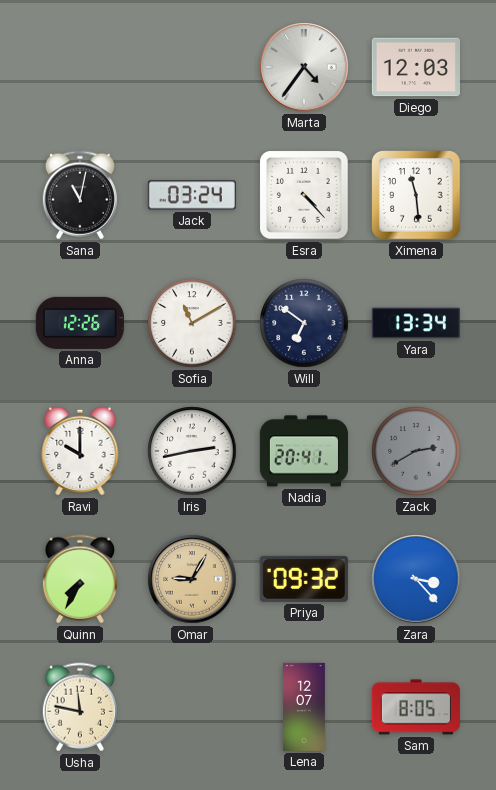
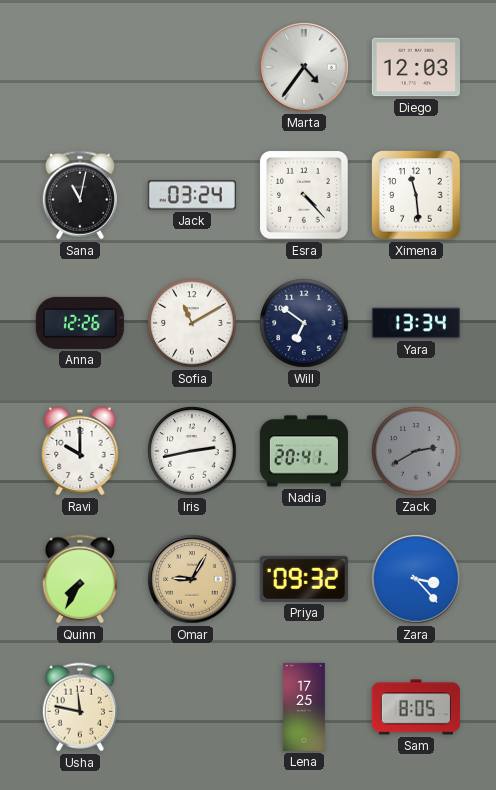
Lena: 12:07 -> 17:25
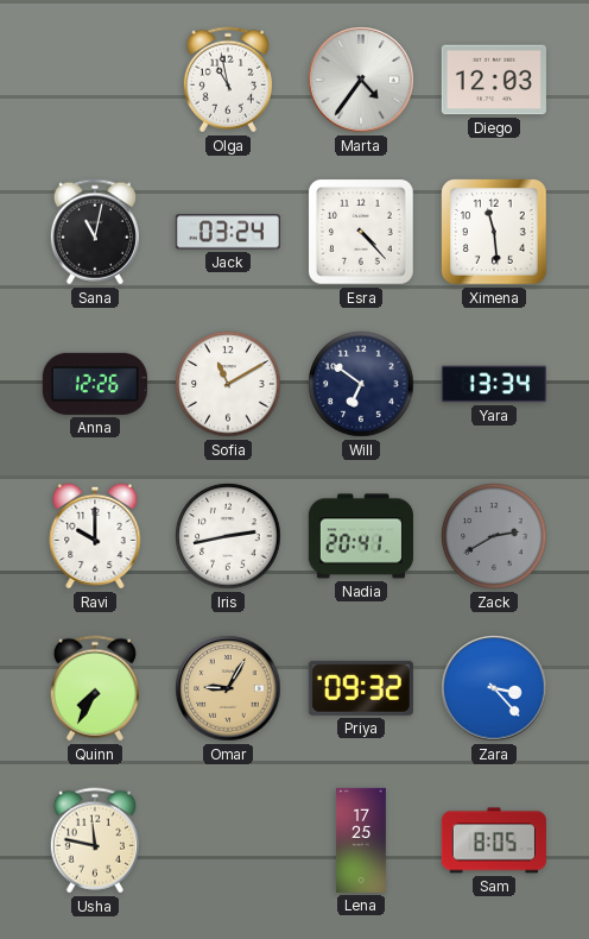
Olga: none -> 10:58
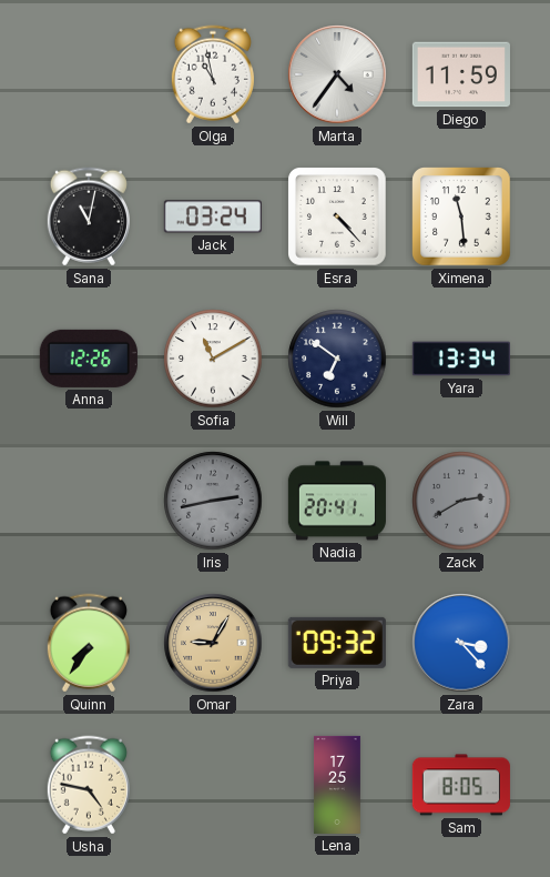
Diego: 12:03 -> 11:59
Ravi: 10:00 -> none
Iris dial: white -> grey
Quinn: 7:35 -> 7:36
Usha: 11:47 -> 4:47
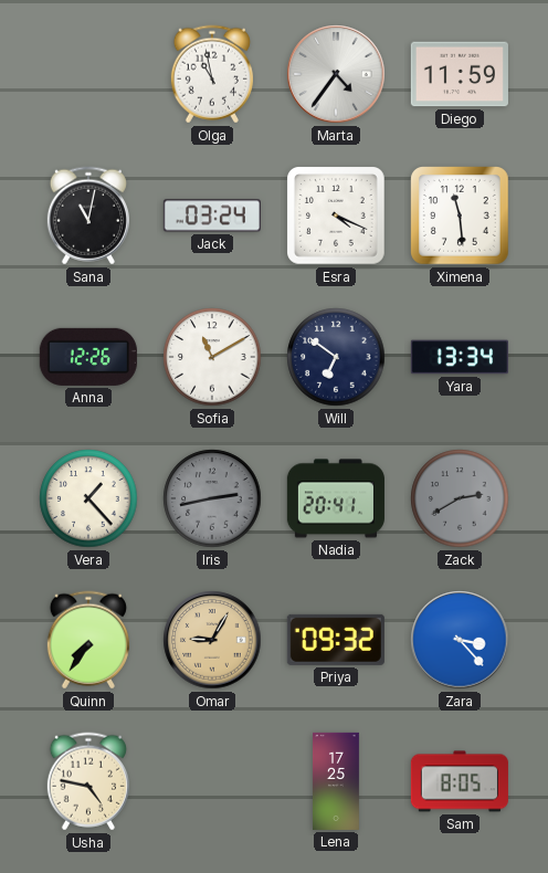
Esra: 4:23 -> 4:19
Vera: none -> 1:23
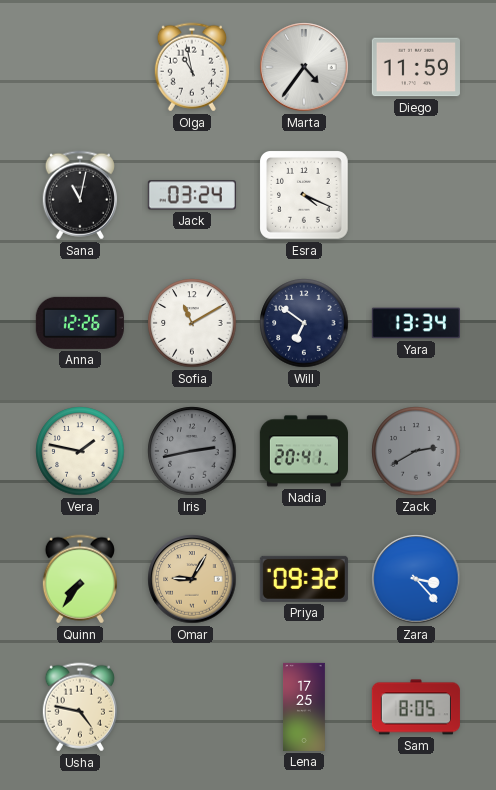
Ximena: 11:29 -> none
Vera: 1:23 -> 1:47
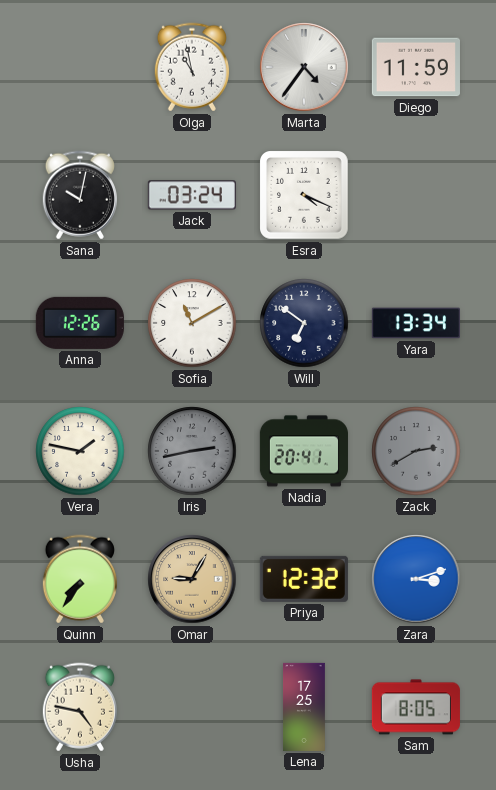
Sana: 11:02 -> 10:02
Priya: 09:32 -> 12:32
Zara: 3:23 -> 3:12
